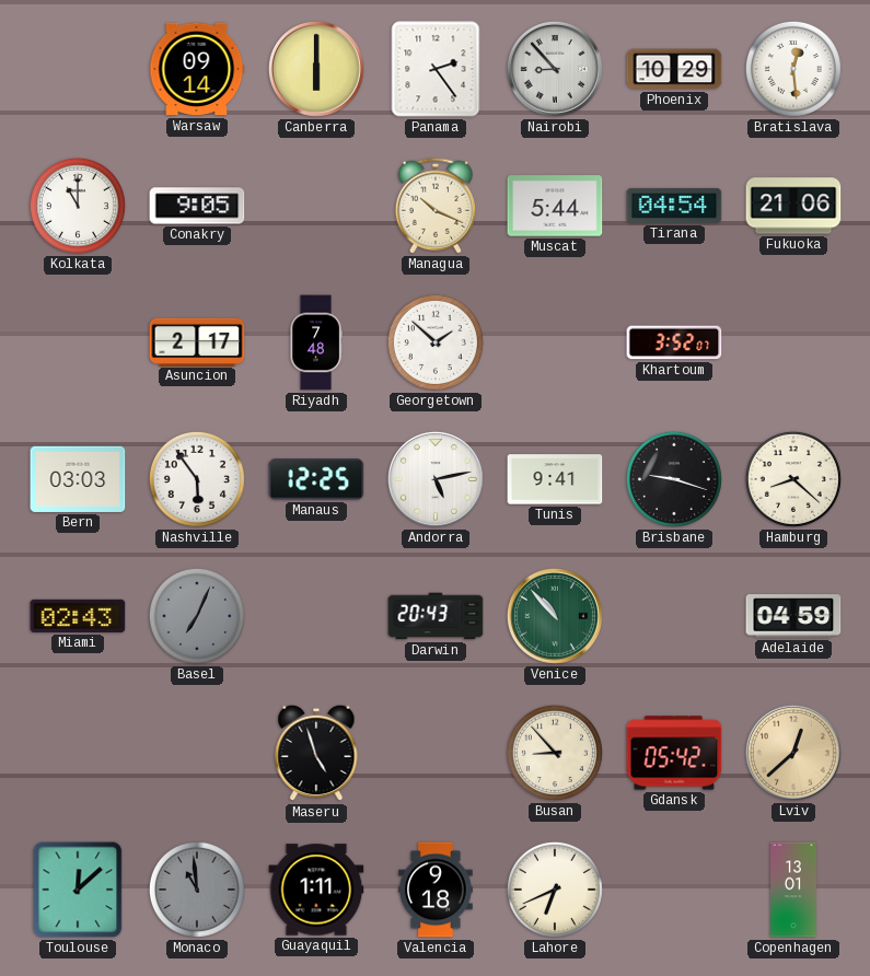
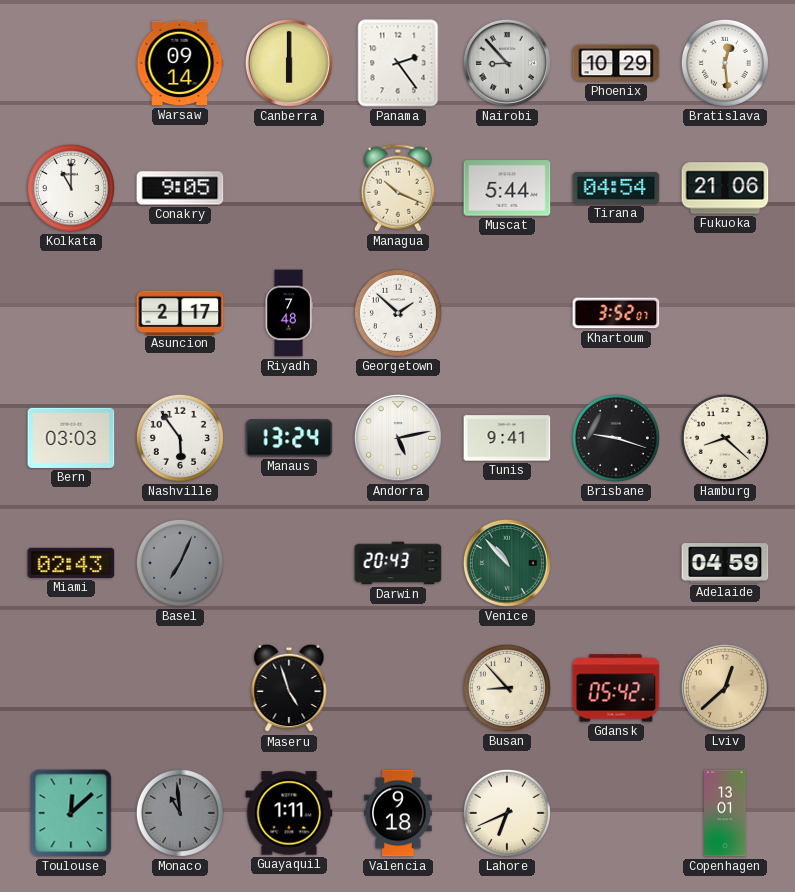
Manaus: 12:25 -> 13:24
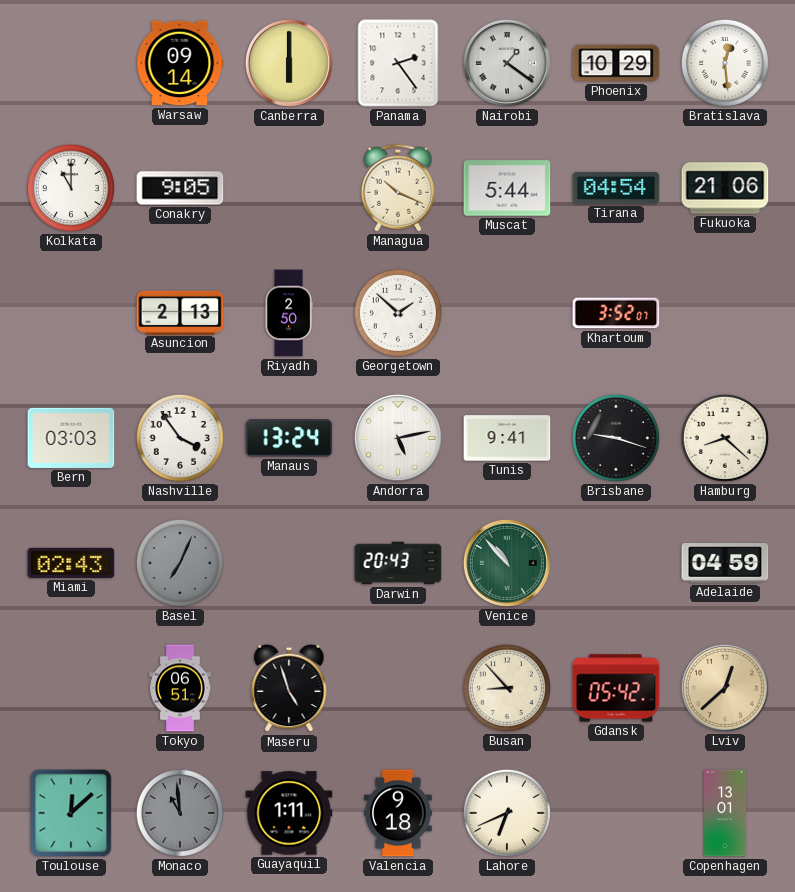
Nairobi: 8:53 -> 1:21
Asuncion: 2:17 -> 2:13
Riyadh: 7:48 -> 2:50
Nashville: 5:54 -> 3:54
Tokyo: none -> 06:51
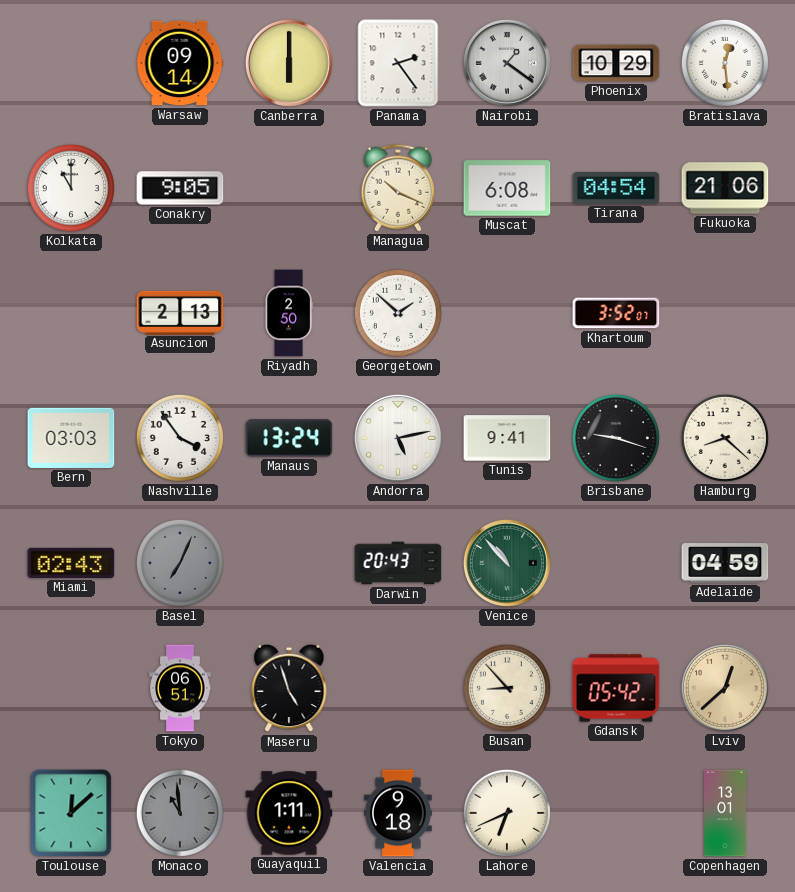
Muscat: 5:44 -> 6:08
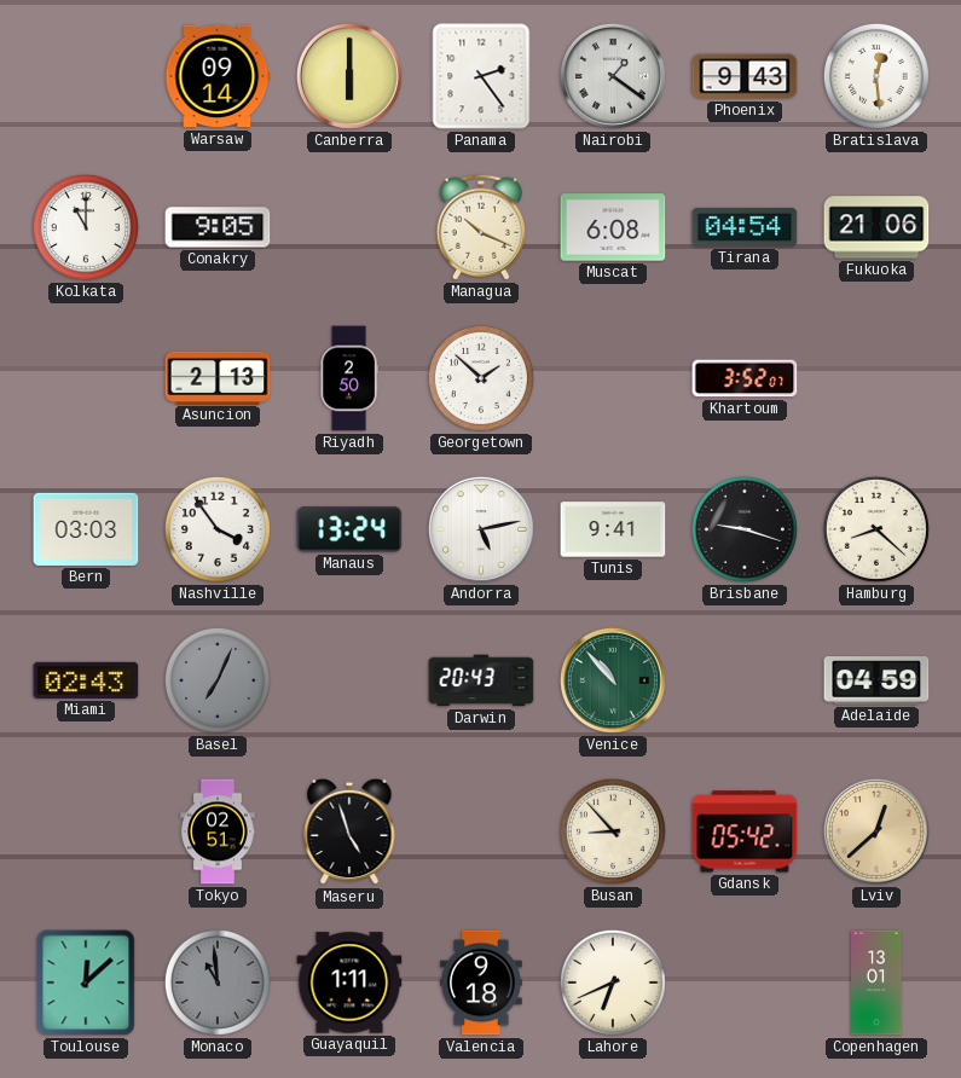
Phoenix: 10:29 -> 9:43
Tokyo: 06:51 -> 02:51
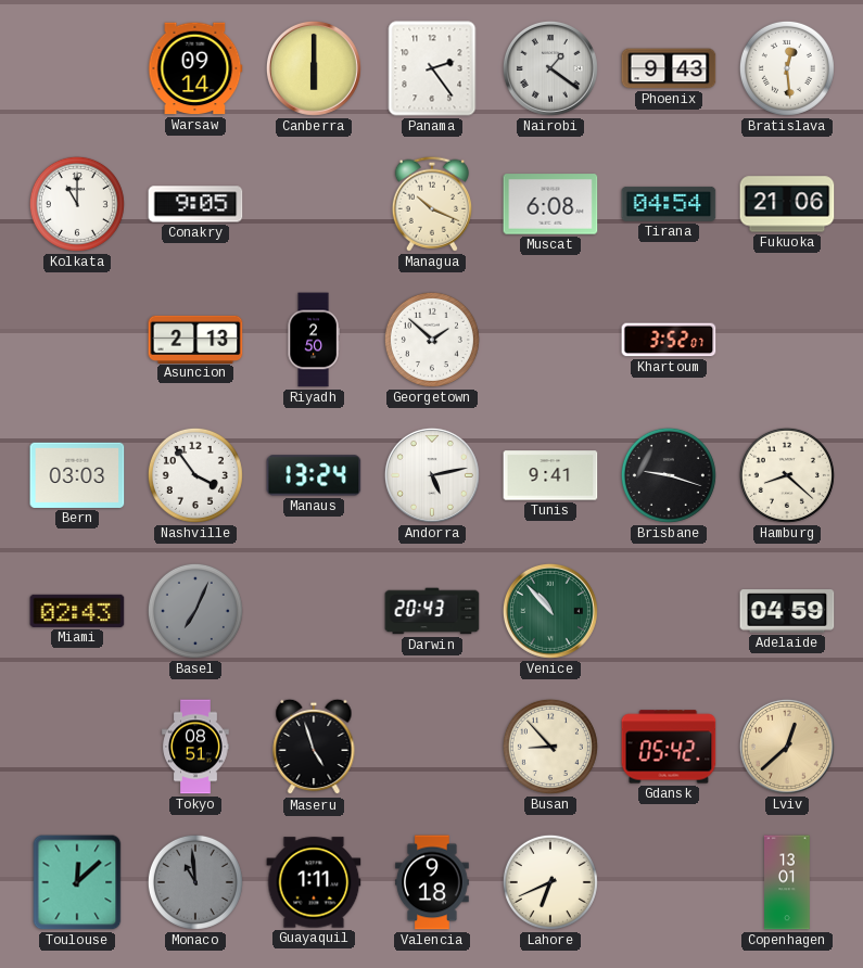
Tokyo: 02:51 -> 08:51
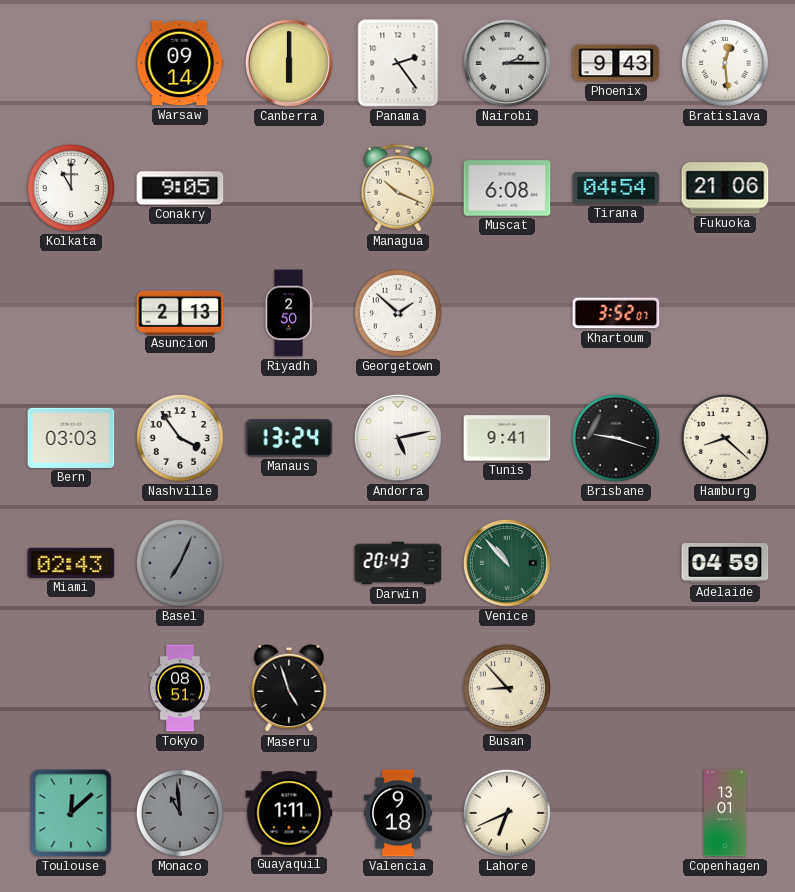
Nairobi: 1:21 -> 2:15
Gdansk: 05:42 -> none
Lviv: 12:38 -> none
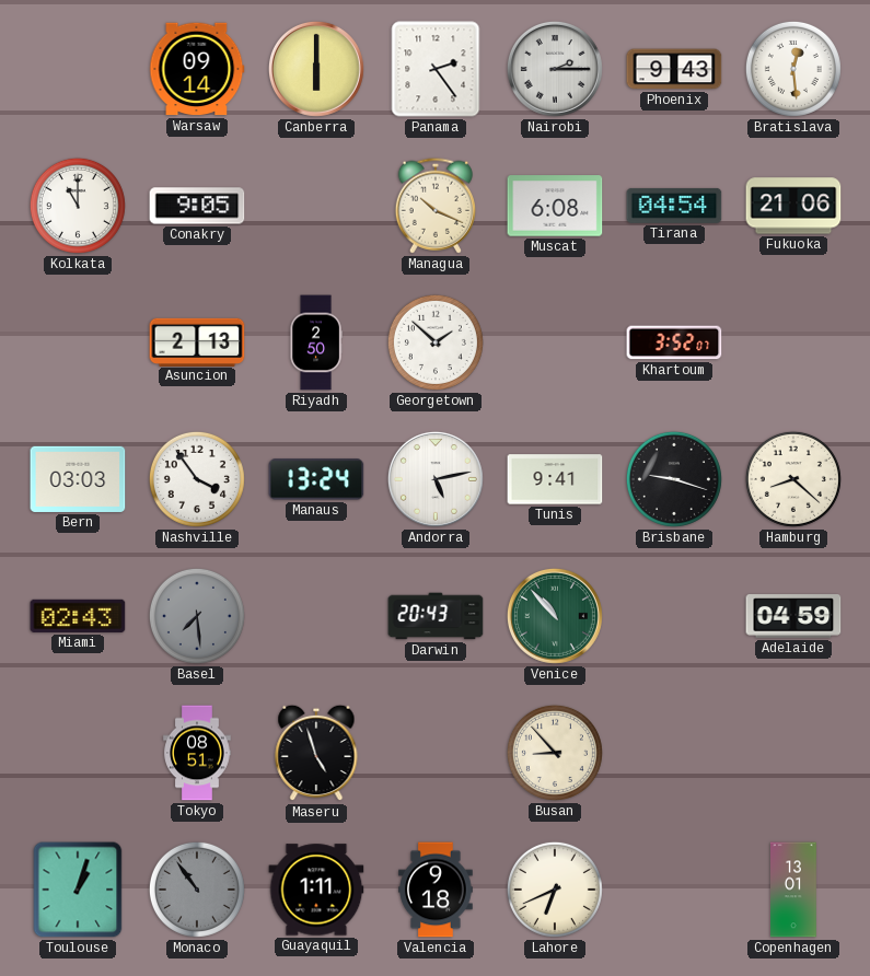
Basel: 7:04 -> 7:29
Toulouse: 12:08 -> 1:03
Monaco: 10:59 -> 10:54
